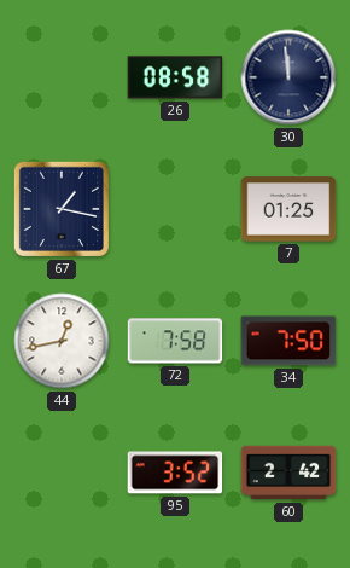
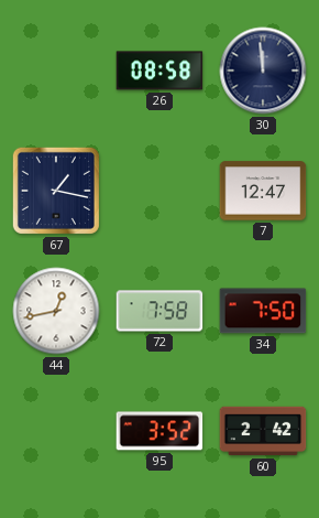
7: 01:25 -> 12:47
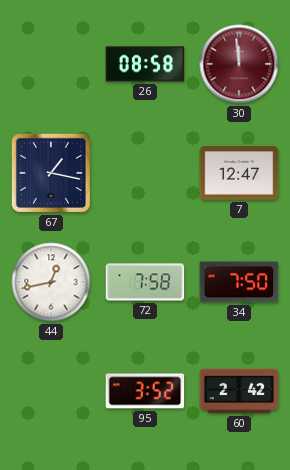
30 dial: navy -> burgundy
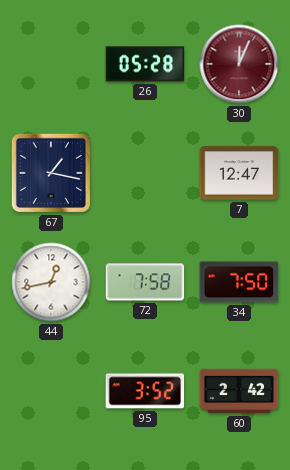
26: 08:58 -> 05:28
30: 11:59 -> 12:04
